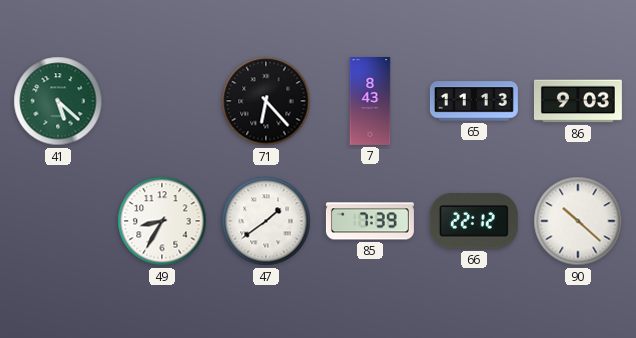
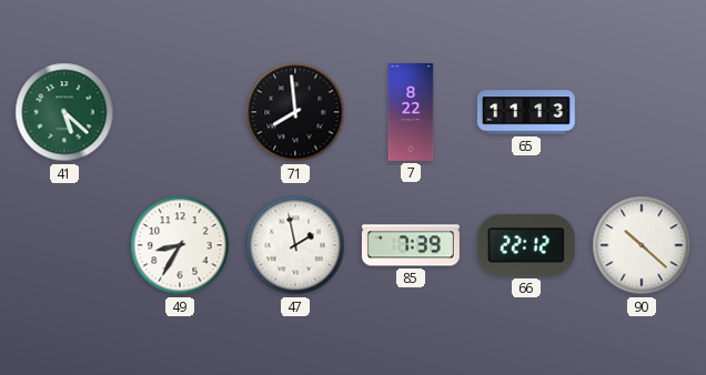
71: 6:23 -> 7:59
7: 8:43 -> 8:22
86: 9:03 -> none
47: 1:39 -> 1:58
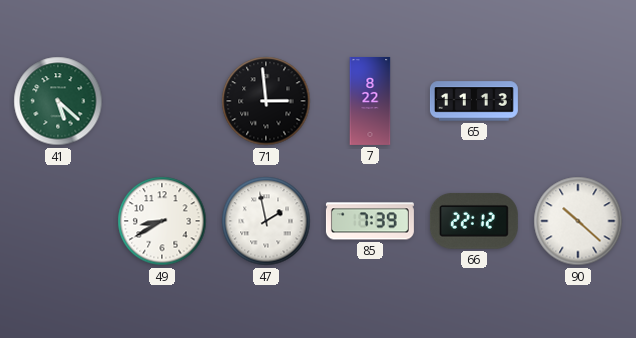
71: 7:59 -> 2:59
49: 8:35 -> 8:40
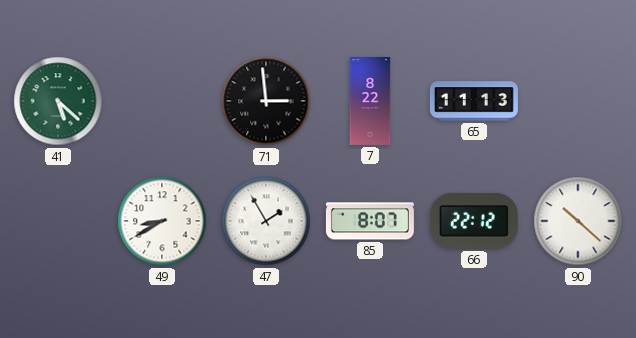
47: 1:58 -> 1:55
85: 7:39 -> 8:07
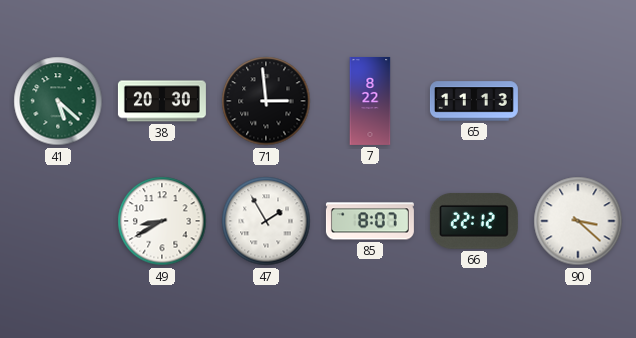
38: none -> 20:30
90: 10:22 -> 3:22
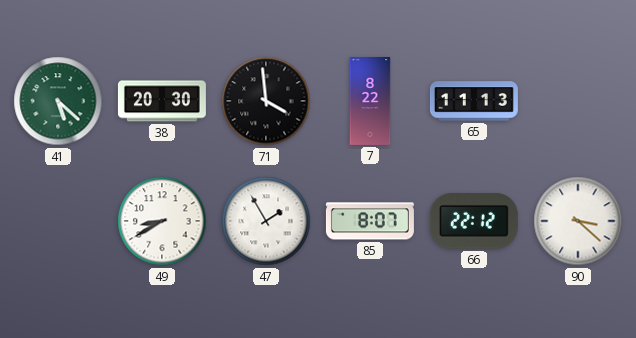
71: 2:59 -> 3:59
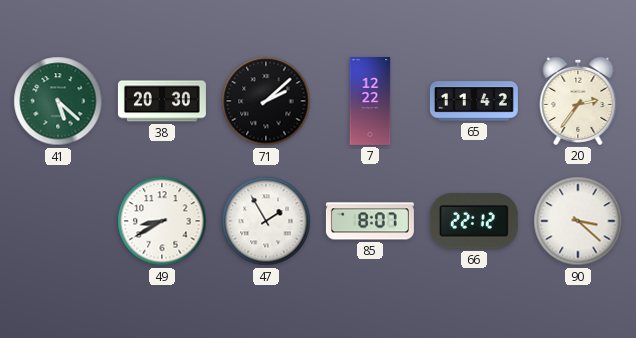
71: 3:59 -> 2:08
7: 8:22 -> 12:22
65: 11:13 -> 11:42
20: none -> 2:36
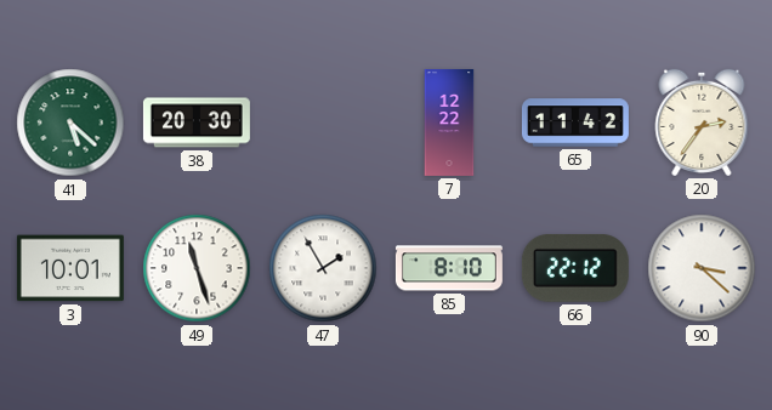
71: 2:08 -> none
3: none -> 10:01
49: 8:40 -> 11:27
85: 8:07 -> 8:10
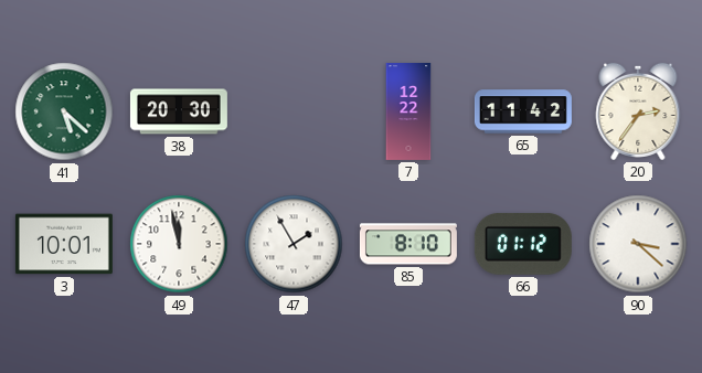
49: 11:27 -> 11:58
66: 22:12 -> 01:12
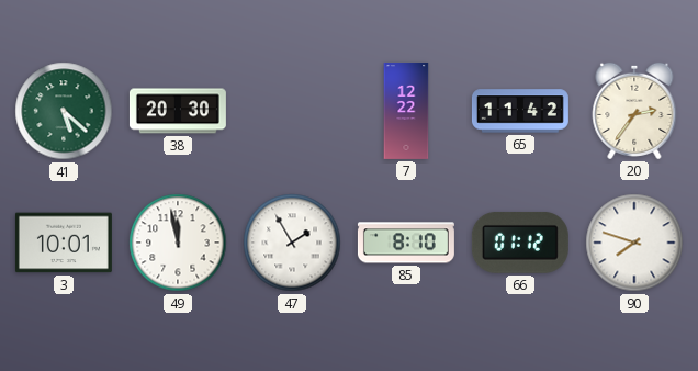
90: 3:22 -> 7:48
